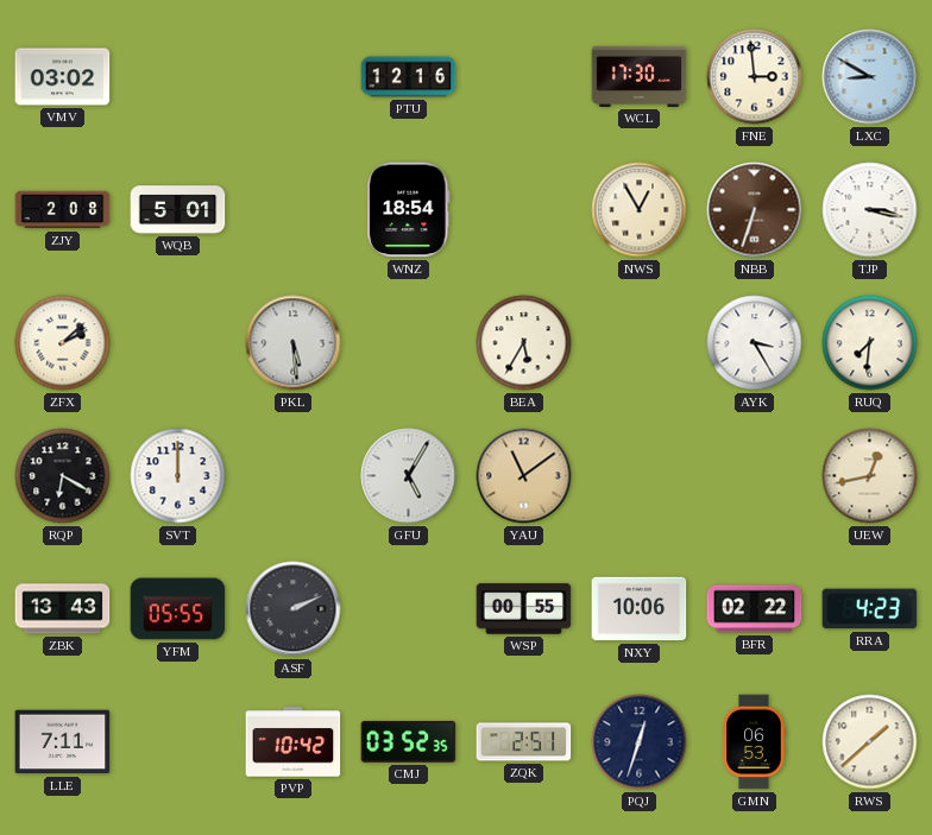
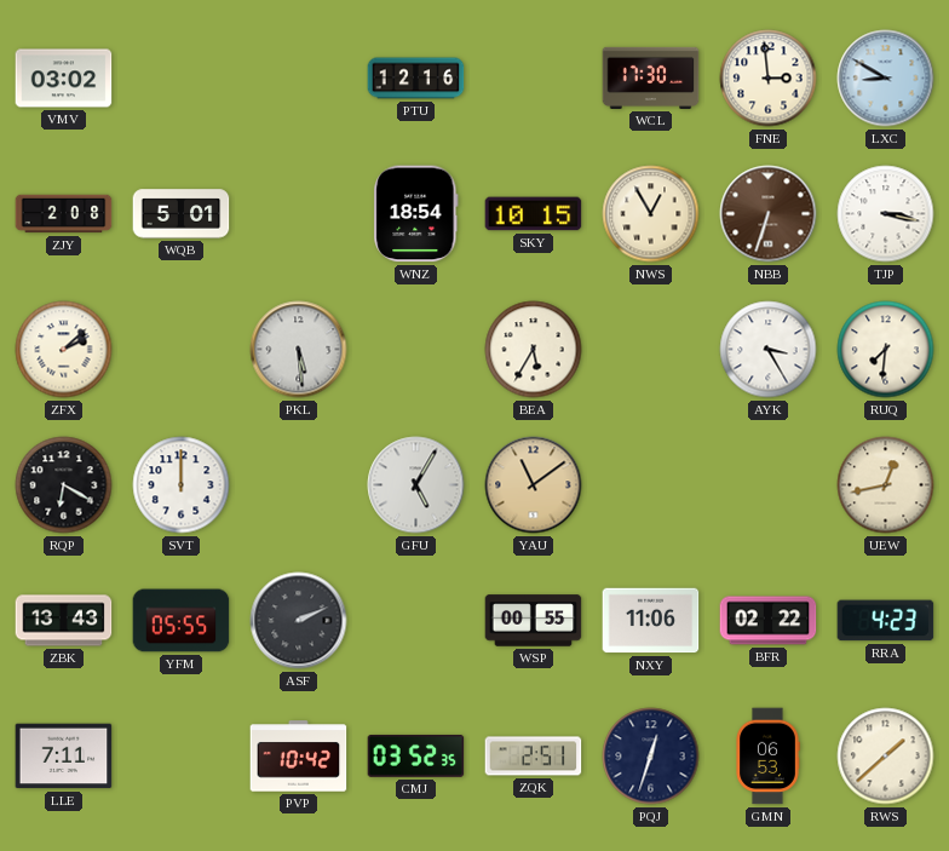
SKY: none -> 10:15
NXY: 10:06 -> 11:06
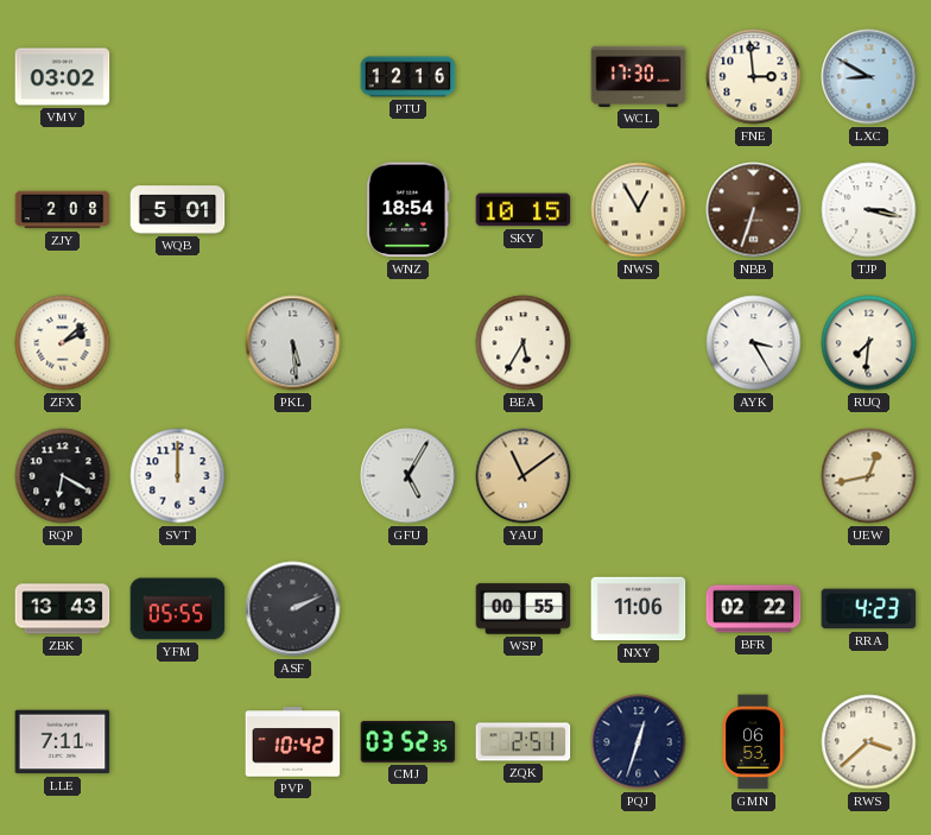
RWS: 1:38 -> 3:38
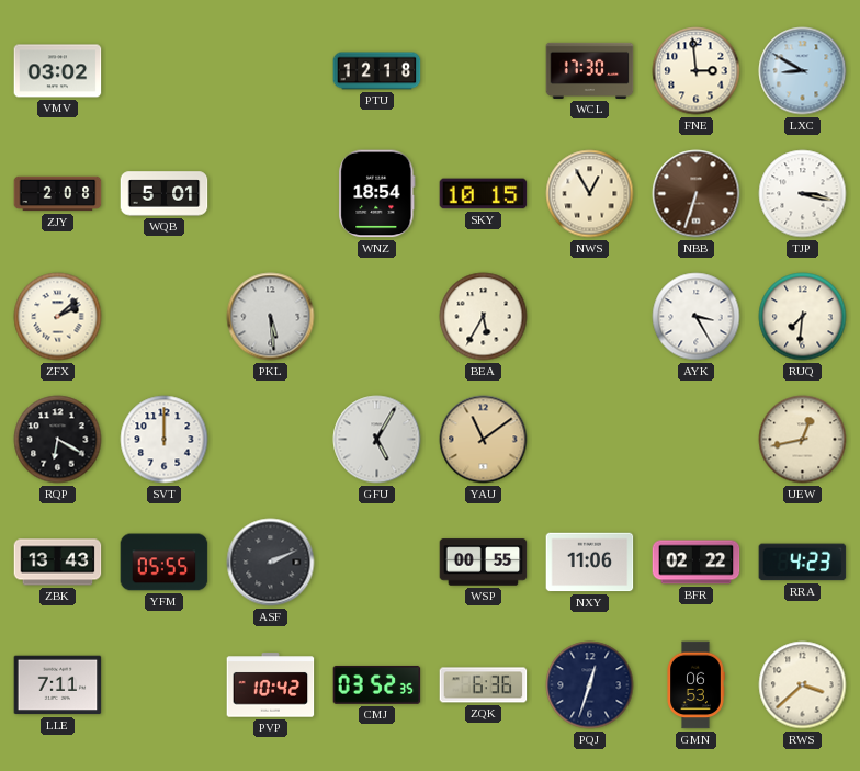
PTU: 12:16 -> 12:18
ZQK: 2:51 -> 6:36
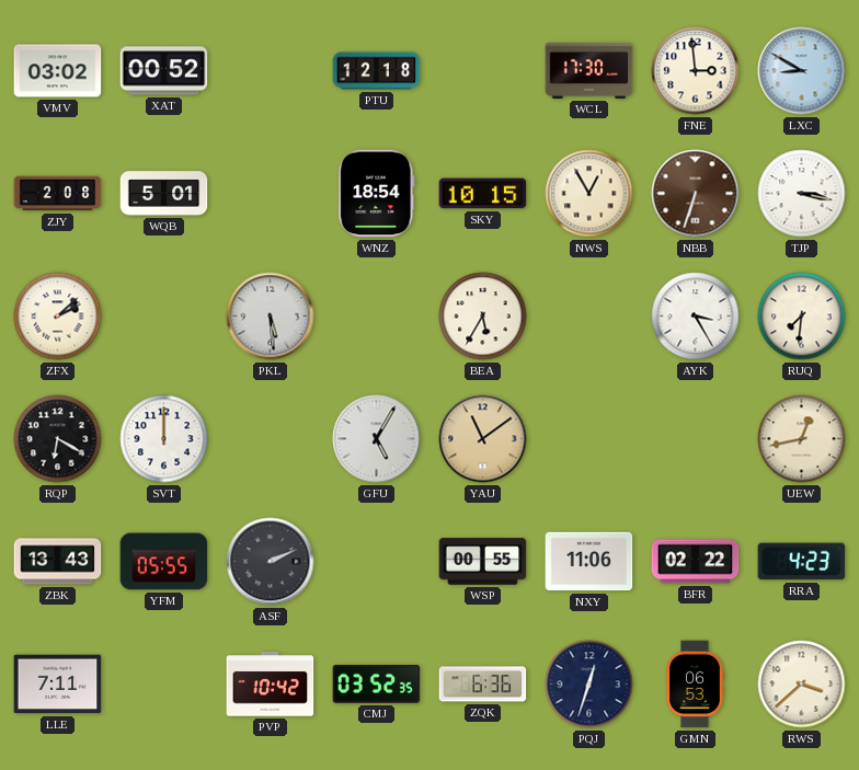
XAT: none -> 00:52
